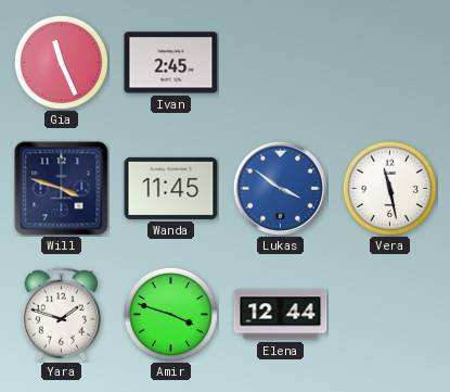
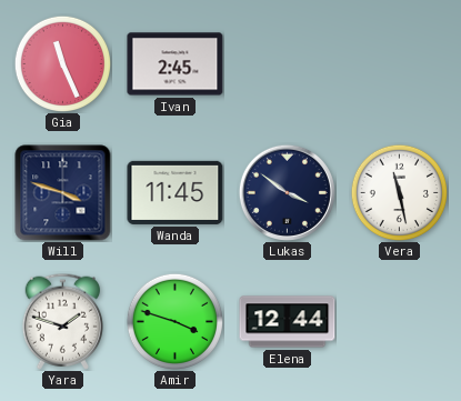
Lukas dial: blue -> navy
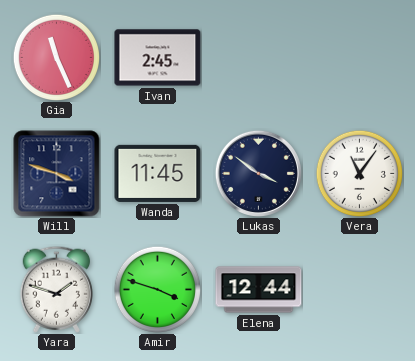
Vera: 11:28 -> 11:06
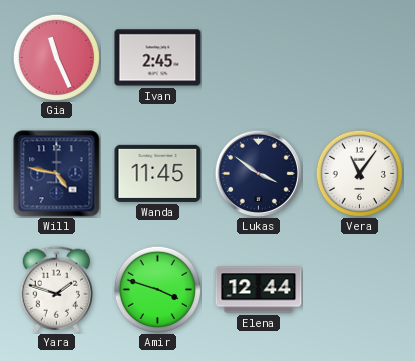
Will: 3:48 -> 4:47
